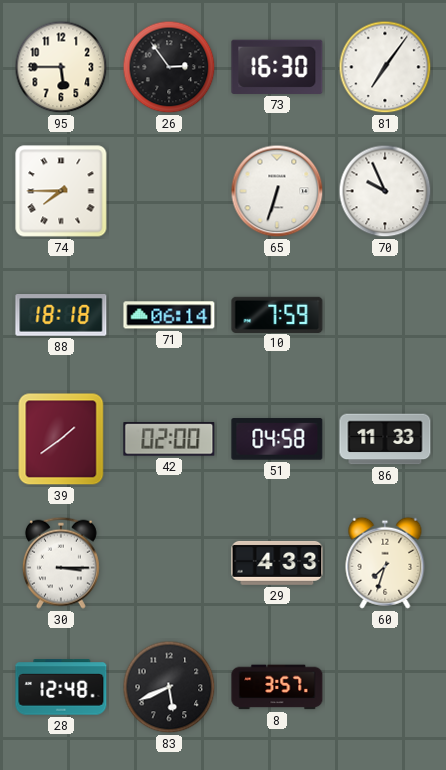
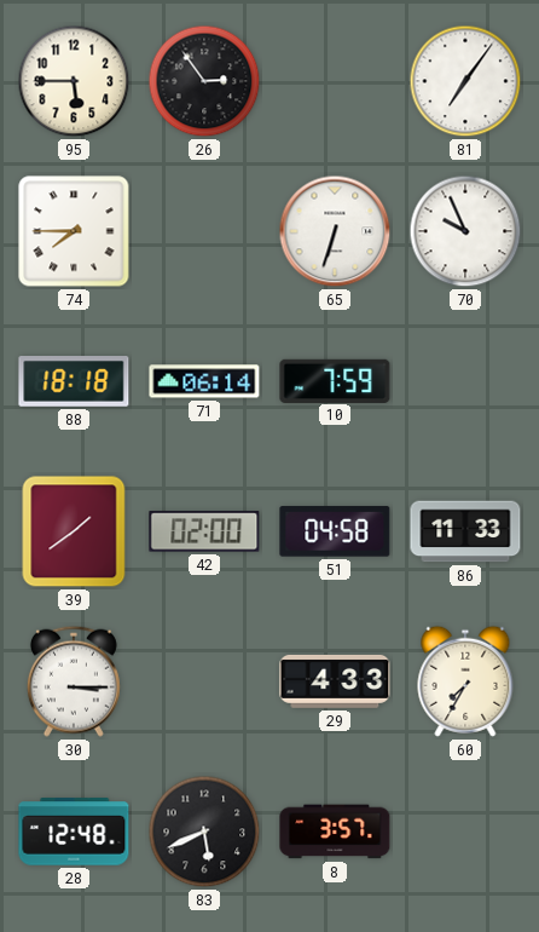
73: 16:30 -> none
60: 7:33 -> 7:35
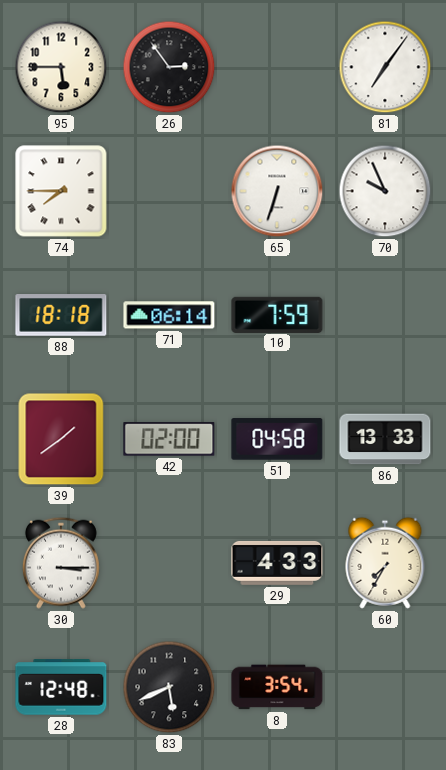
86: 11:33 -> 13:33
8: 3:57 -> 3:54
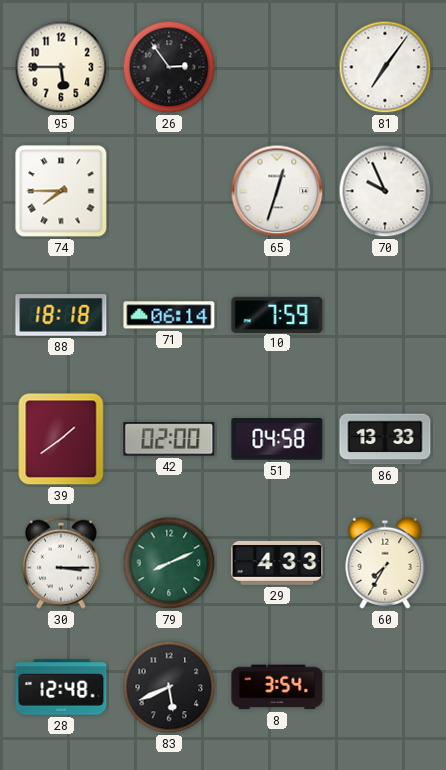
65: 6:33 -> 12:33
79: none -> 8:11
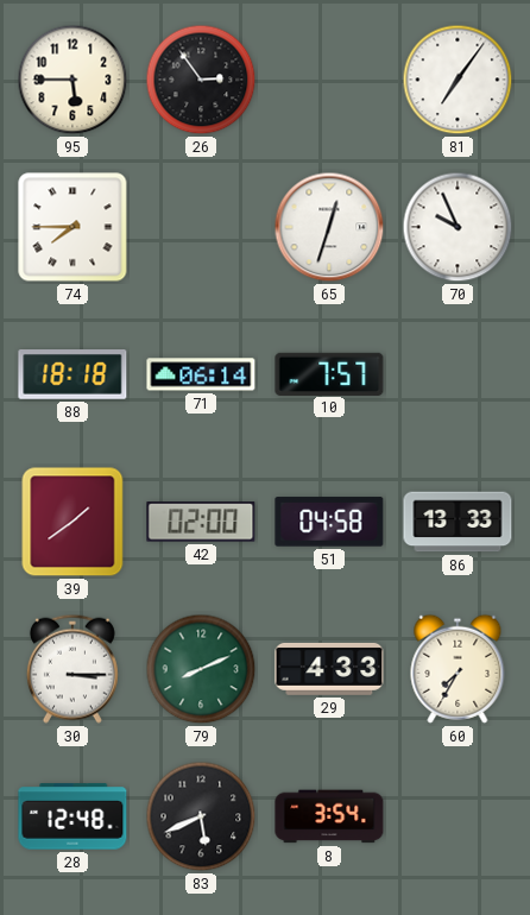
10: 7:59 -> 7:57
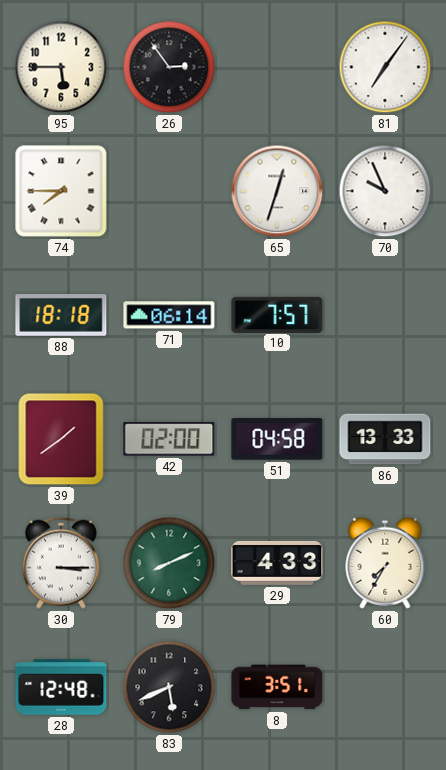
8: 3:54 -> 3:51
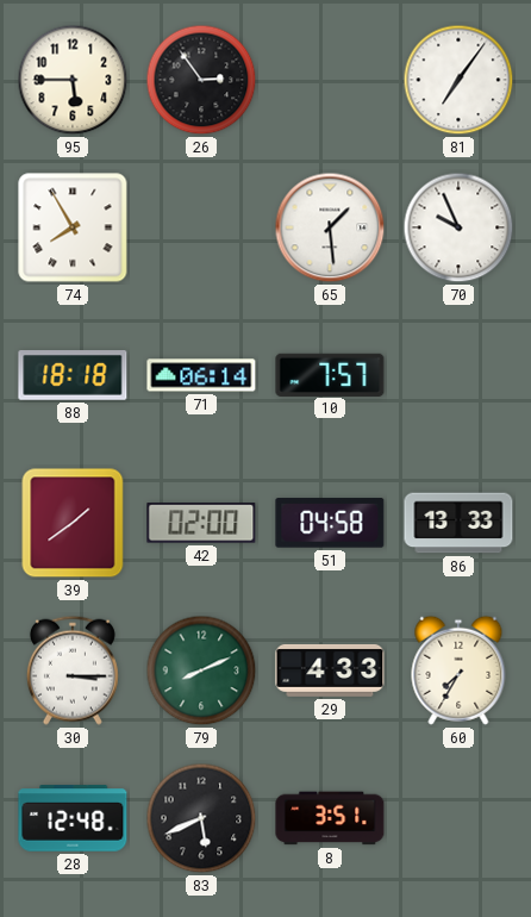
74: 7:45 -> 7:55
65: 12:33 -> 1:29
